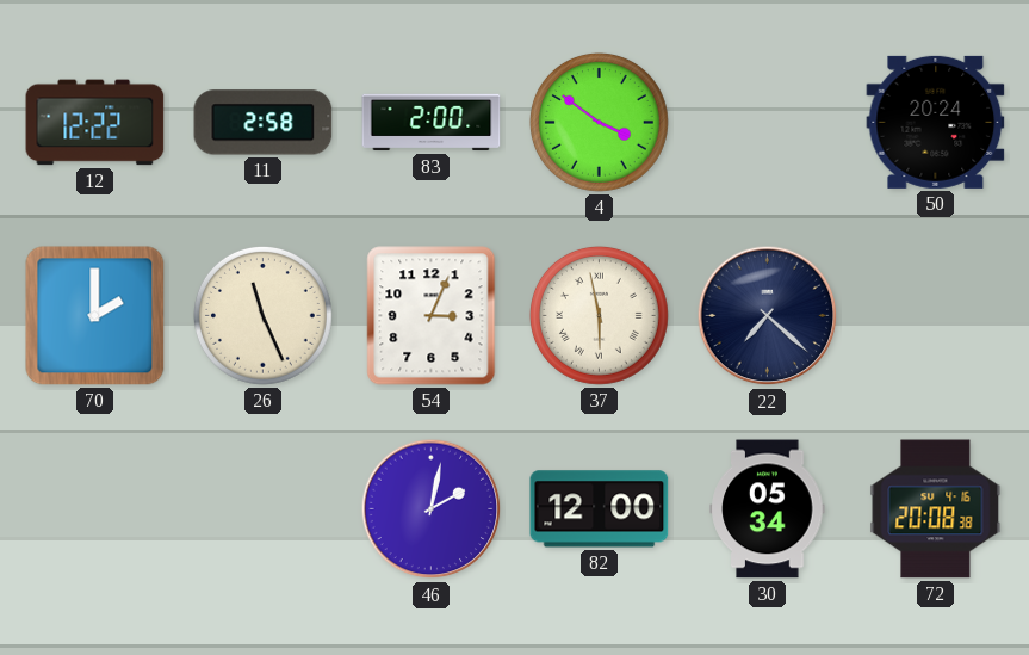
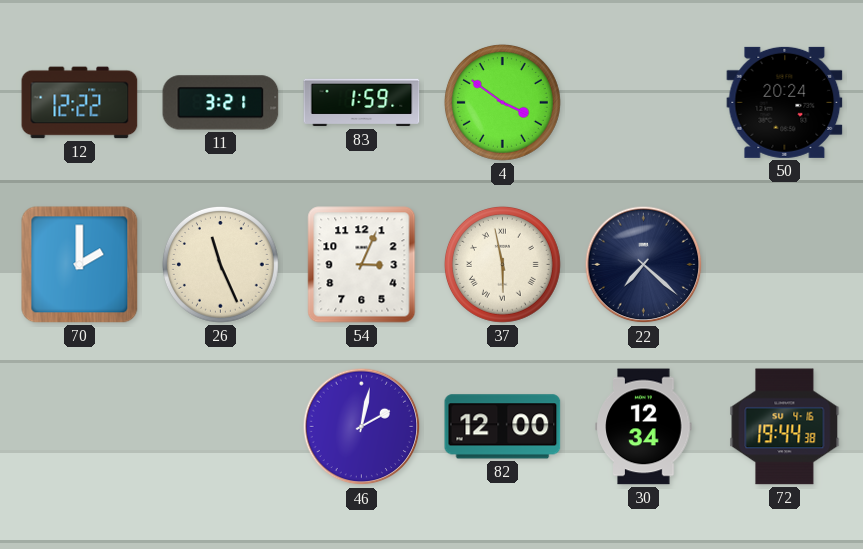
11: 2:58 -> 3:21
83: 2:00 -> 1:59
30: 05:34 -> 12:34
72: 20:08 -> 19:44
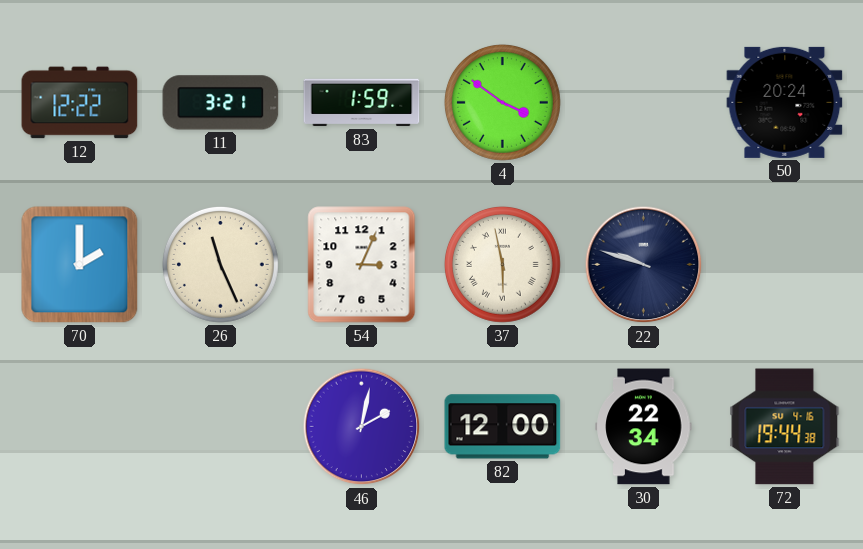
22: 7:22 -> 9:48
30: 12:34 -> 22:34
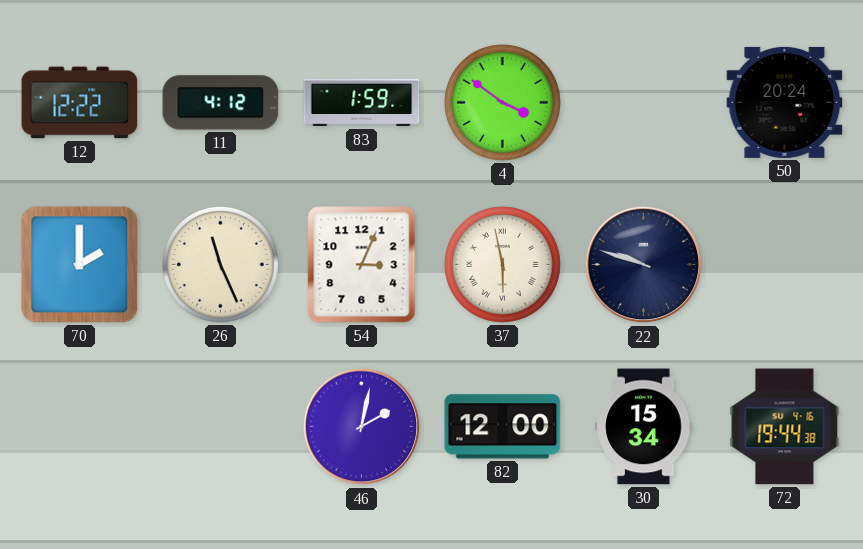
11: 3:21 -> 4:12
30: 22:34 -> 15:34
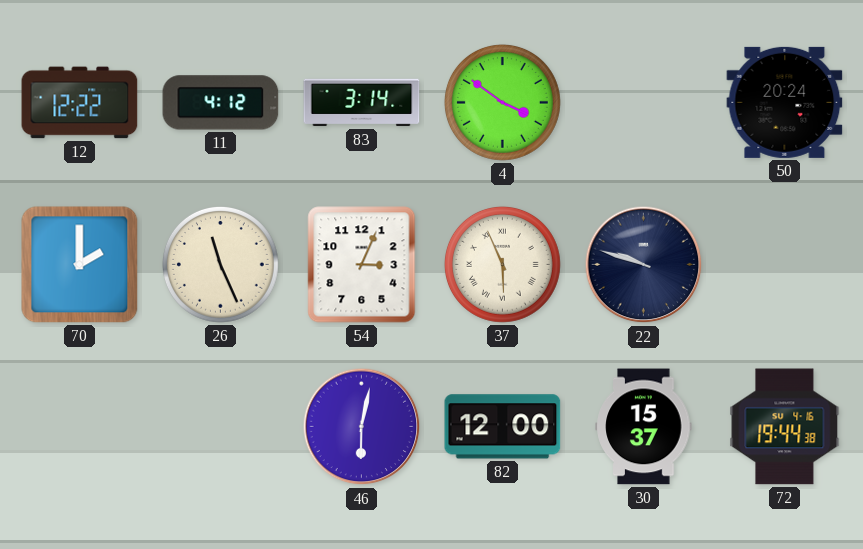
83: 1:59 -> 3:14
37: 5:58 -> 5:56
46: 2:02 -> 6:02
30: 15:34 -> 15:37
